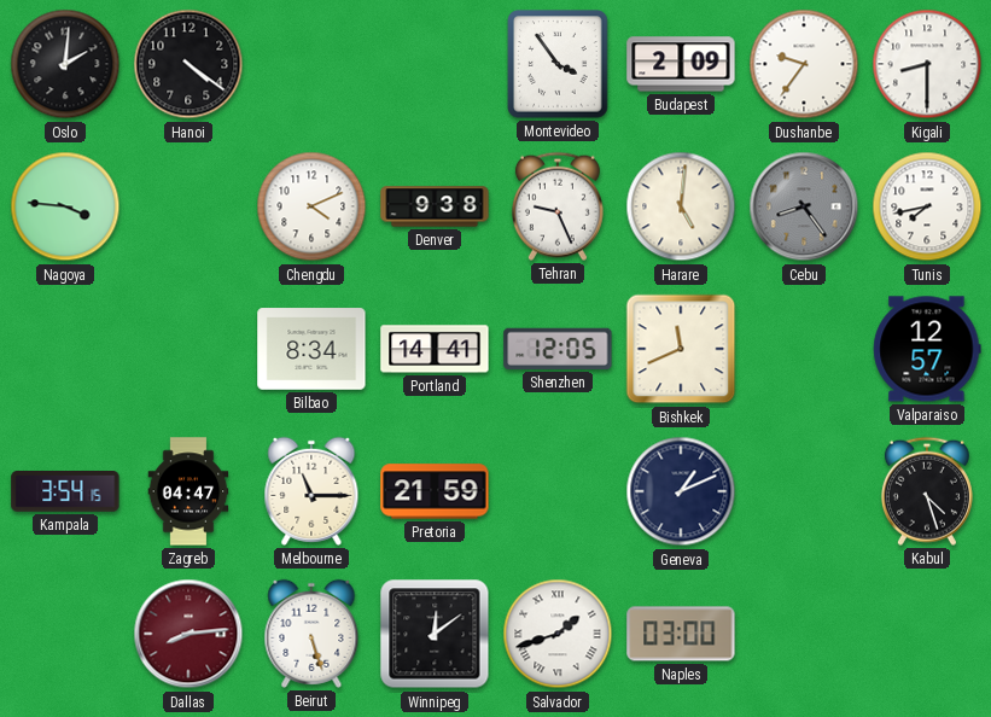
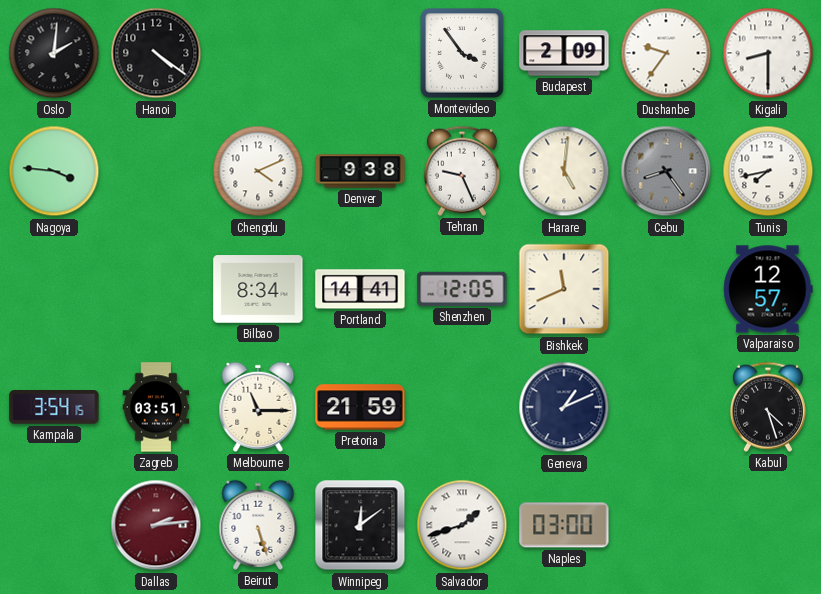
Zagreb: 04:47 -> 03:51
Dallas: 8:14 -> 2:14
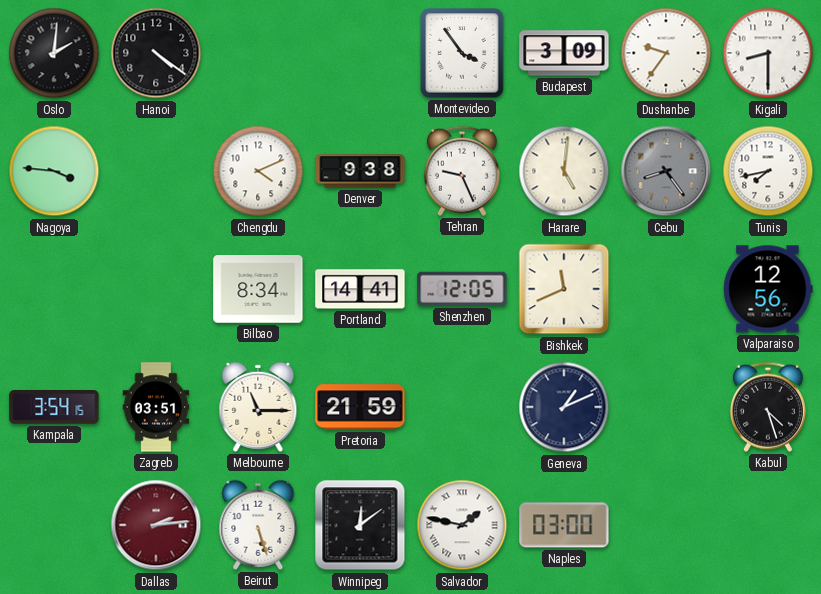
Budapest: 2:09 -> 3:09
Valparaiso: 12:57 -> 12:56
Salvador: 1:42 -> 1:47
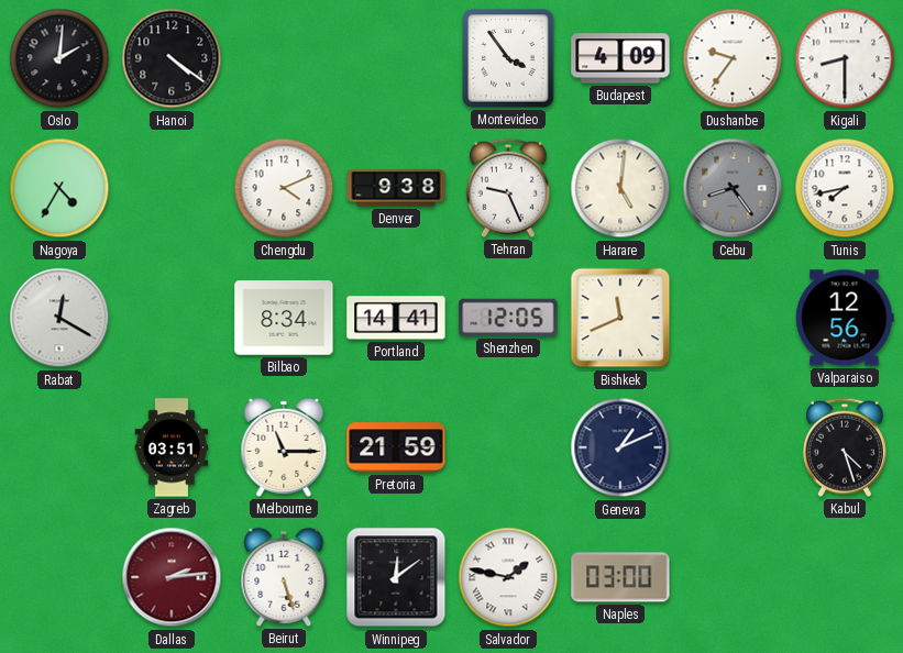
Budapest: 3:09 -> 4:09
Nagoya: 3:46 -> 4:35
Rabat: none -> 12:20
Kampala: 3:54 -> none
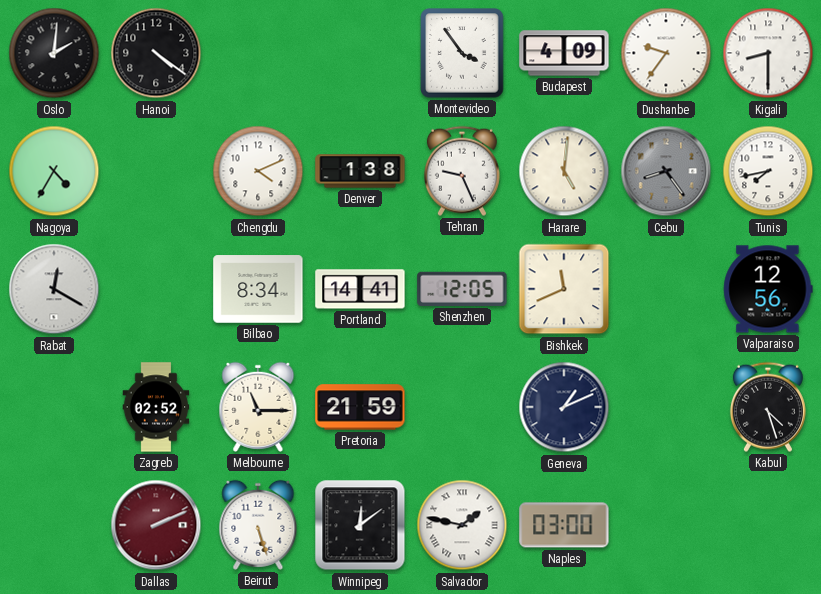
Denver: 9:38 -> 1:38
Zagreb: 03:51 -> 02:52
Dallas: 2:14 -> 2:11
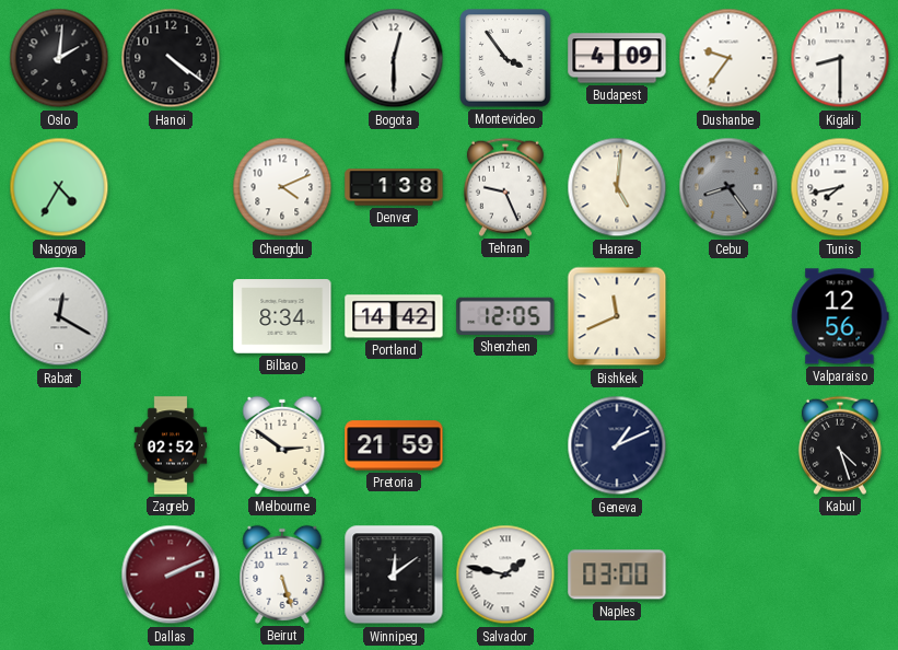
Bogota: none -> 12:30
Portland: 14:41 -> 14:42
Melbourne: 11:15 -> 2:51
